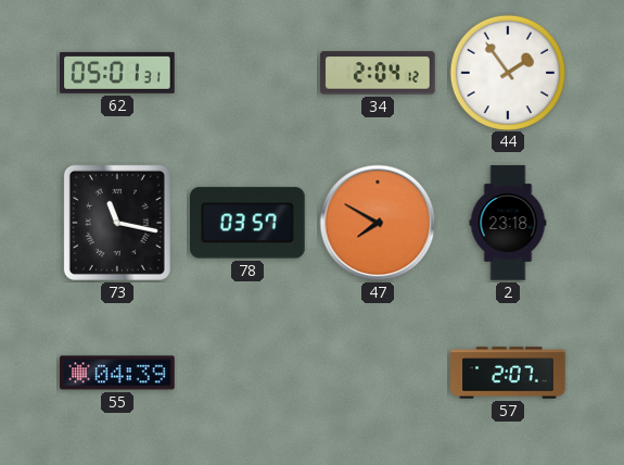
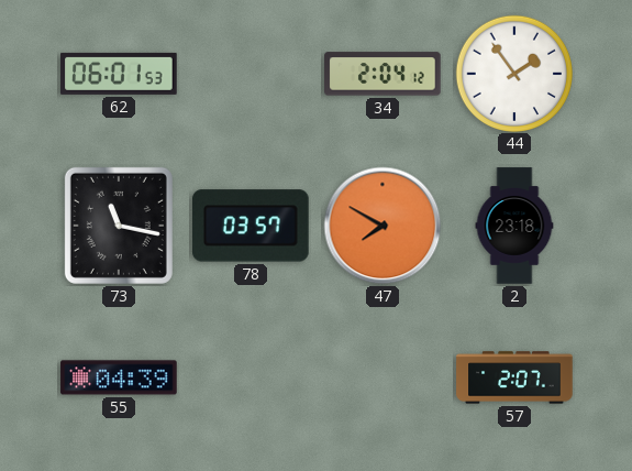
62: 05:01 -> 06:01
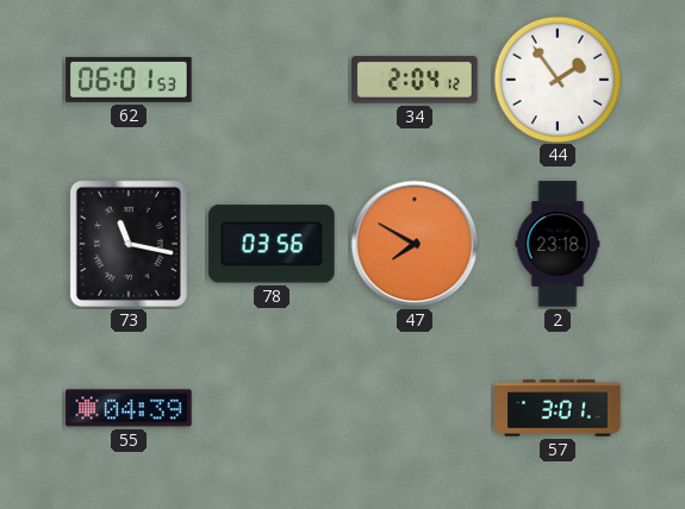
78: 03:57 -> 03:56
57: 2:07 -> 3:01
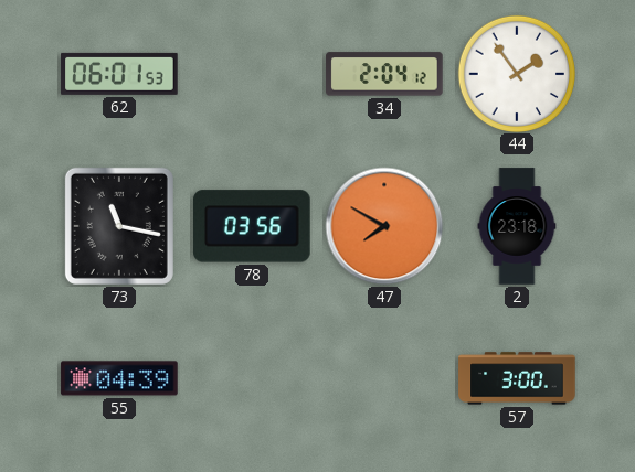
57: 3:01 -> 3:00
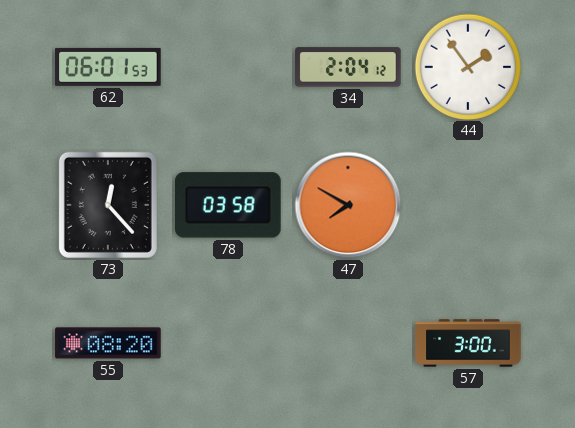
73: 11:17 -> 12:23
78: 03:56 -> 03:58
2: 23:18 -> none
55: 04:39 -> 08:20
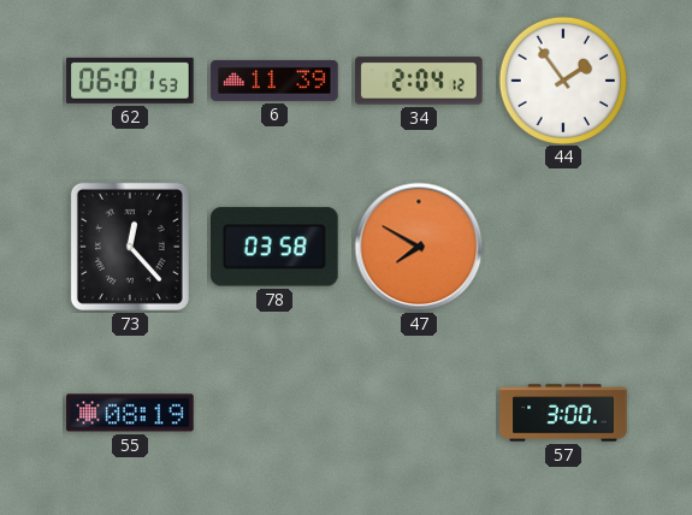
6: none -> 11:39
55: 08:20 -> 08:19
